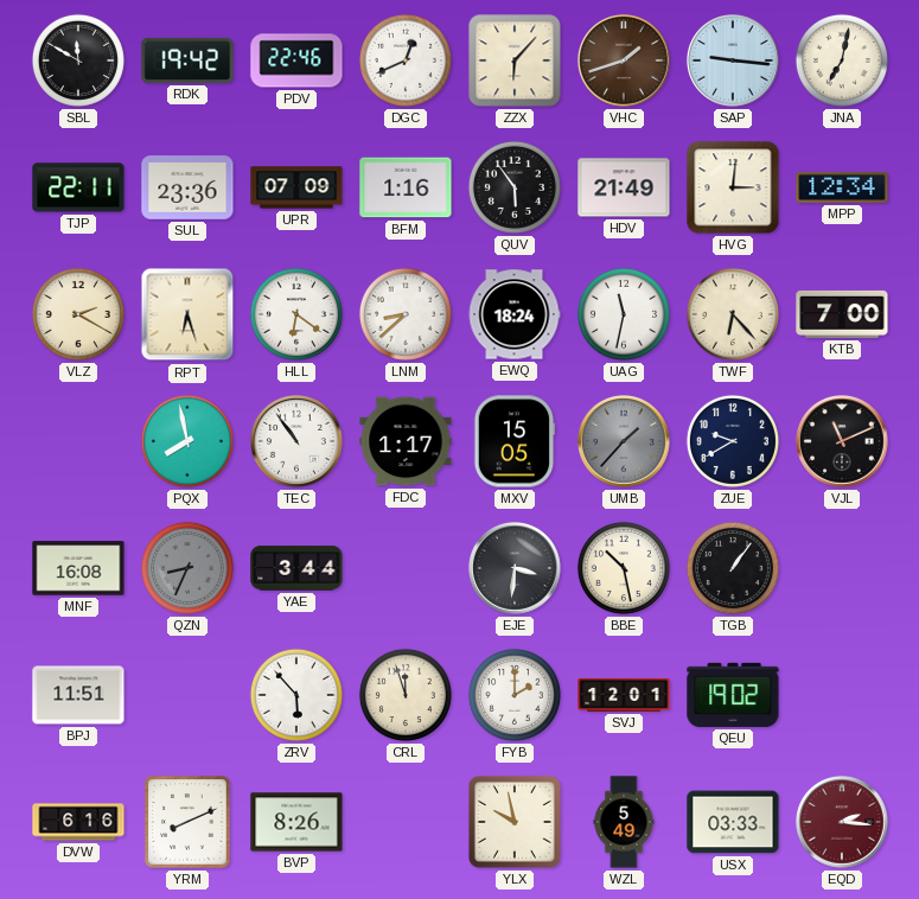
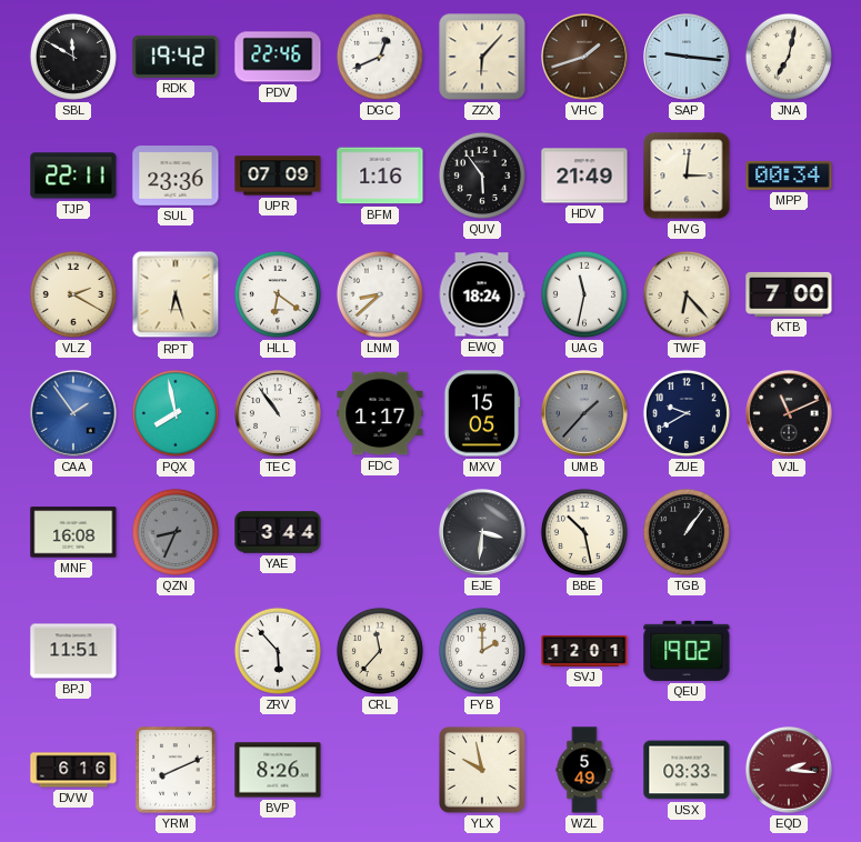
MPP: 12:34 -> 00:34
CAA: none -> 1:54
CRL: 11:57 -> 11:37
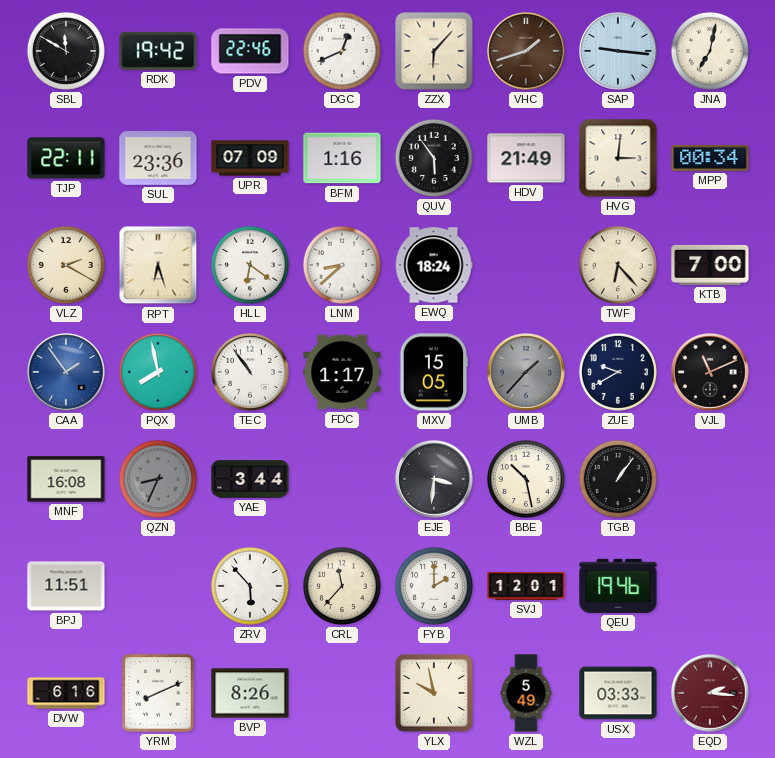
UAG: 11:32 -> none
QEU: 19:02 -> 19:46
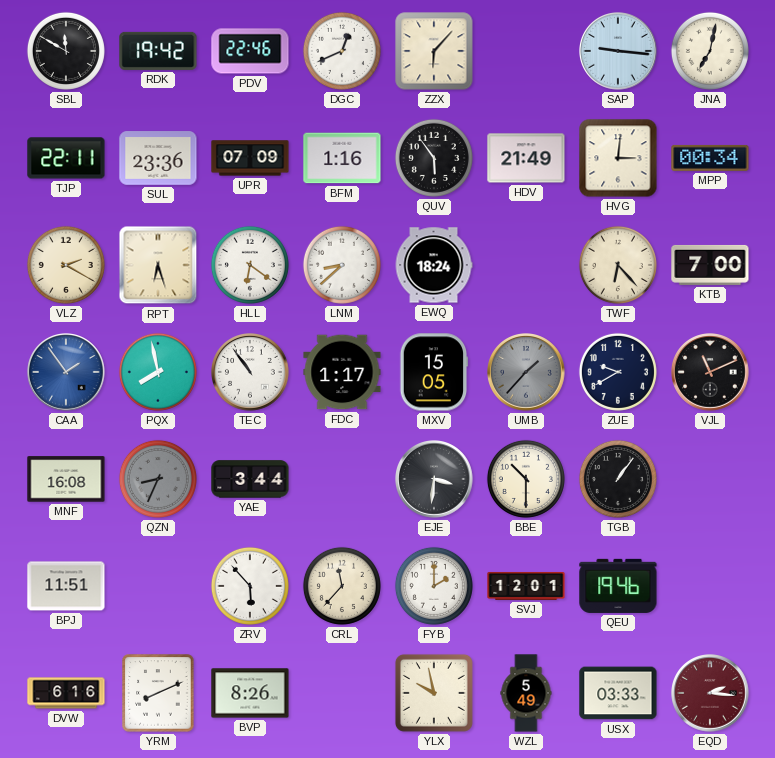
VHC: 1:42 -> none
BBE: 10:28 -> 10:30
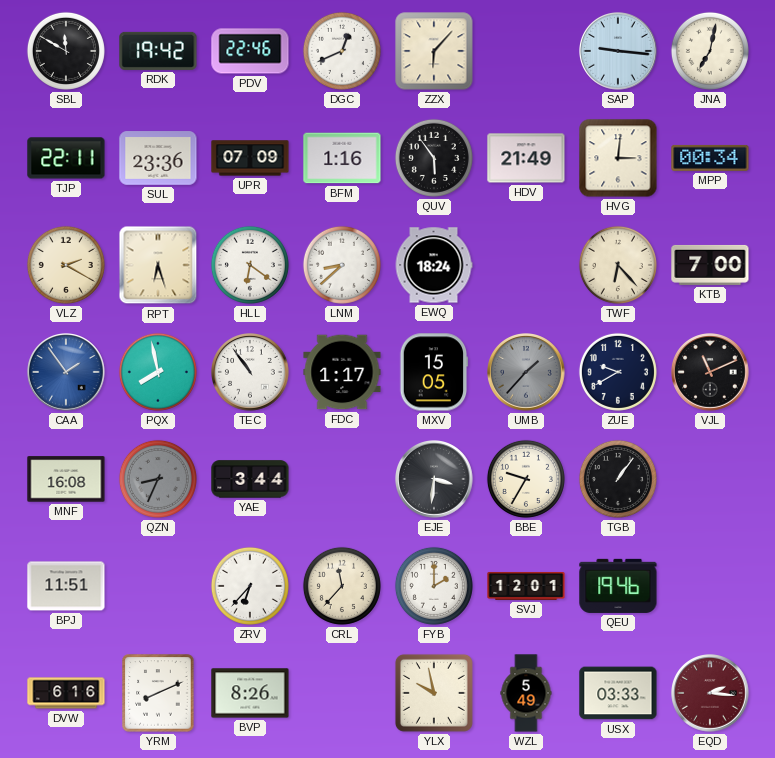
BBE: 10:30 -> 9:35
ZRV: 5:53 -> 6:37
